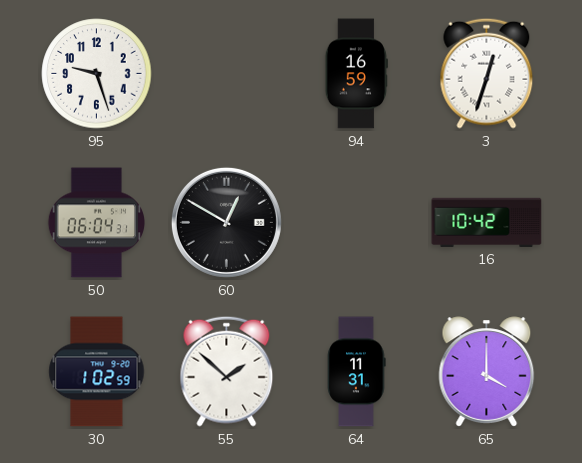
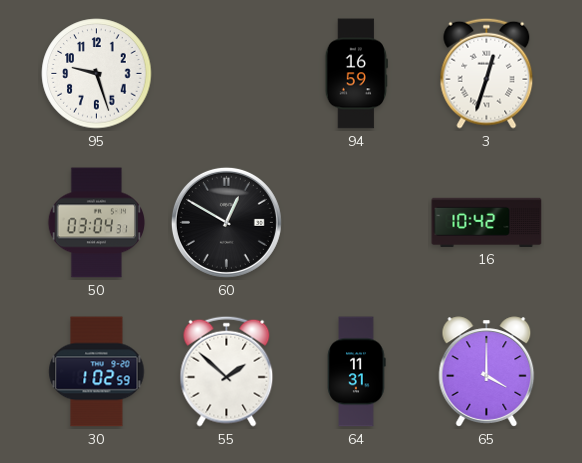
50: 06:04 -> 03:04
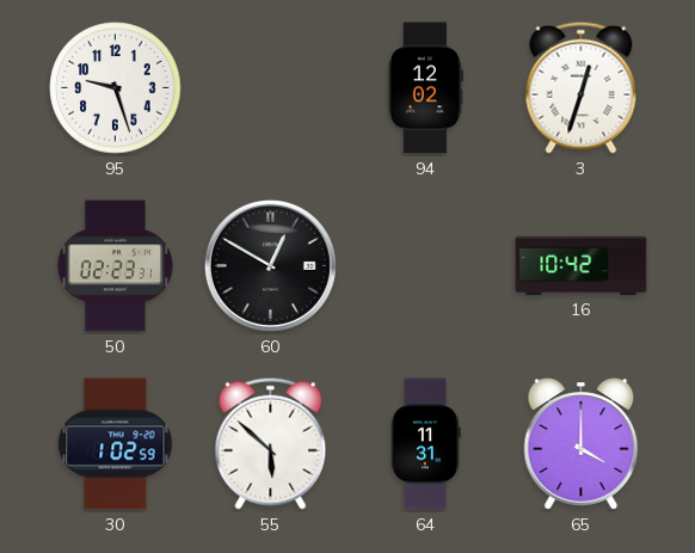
94: 16:59 -> 12:02
50: 03:04 -> 02:23
55: 1:52 -> 5:52
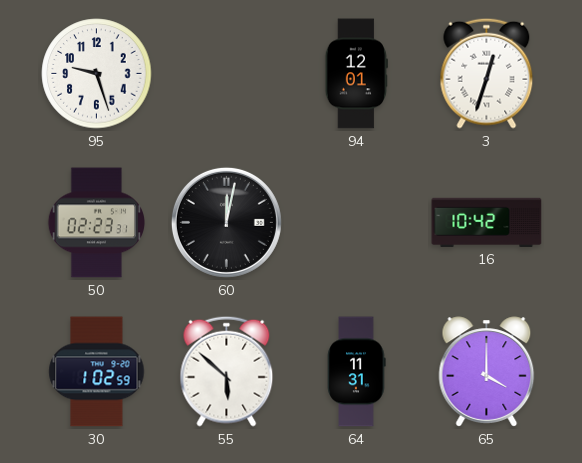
94: 12:02 -> 12:01
60: 12:50 -> 12:02
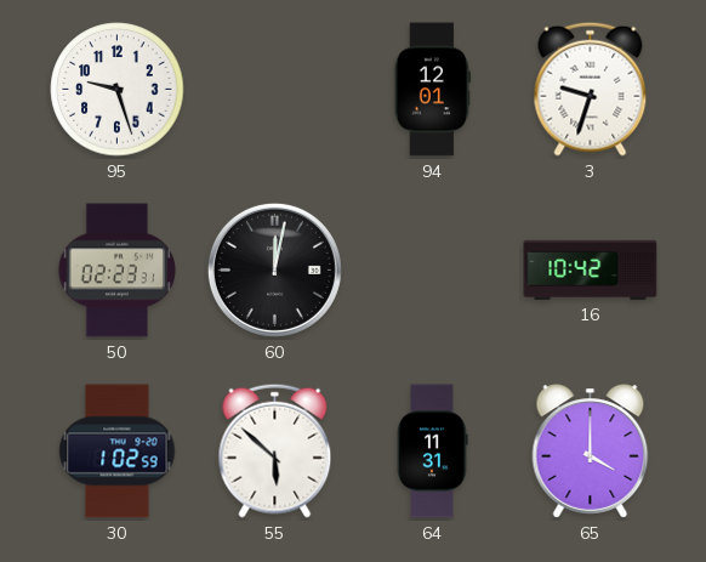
3: 12:33 -> 9:33
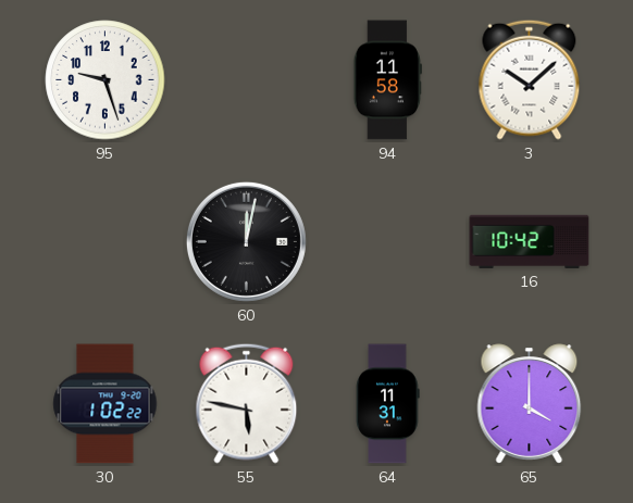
94: 12:01 -> 11:58
3: 9:33 -> 10:08
50: 02:23 -> none
30: 1:02:59 -> 1:02:22
55: 5:52 -> 5:47
